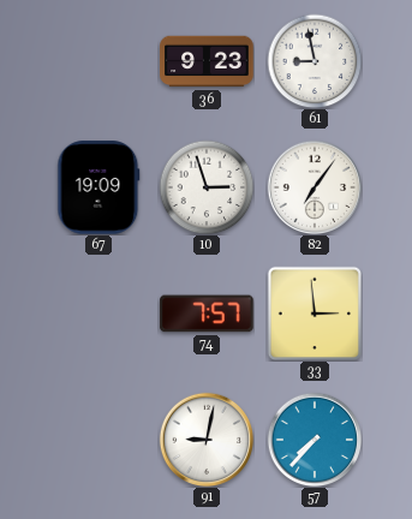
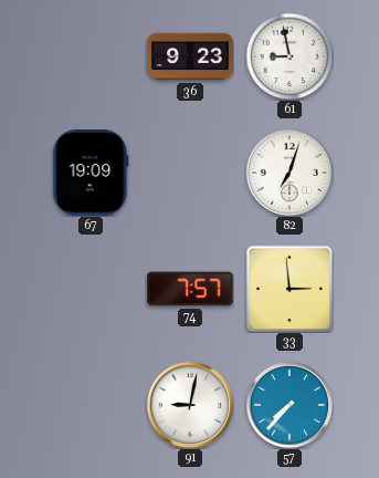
10: 2:57 -> none
82: 7:06 -> 7:03
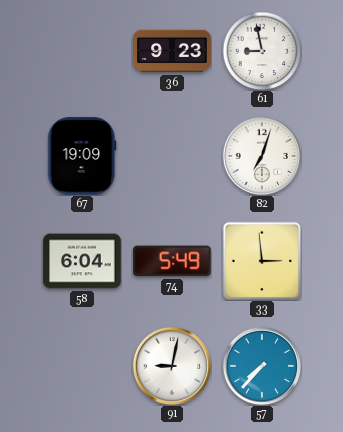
58: none -> 6:04
74: 7:57 -> 5:49
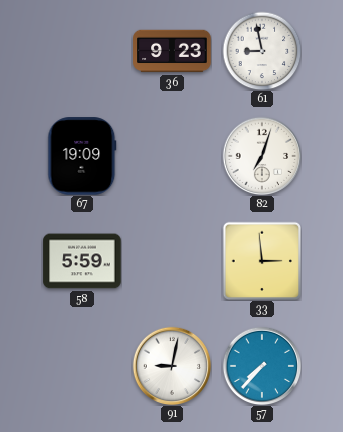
58: 6:04 -> 5:59
74: 5:49 -> none
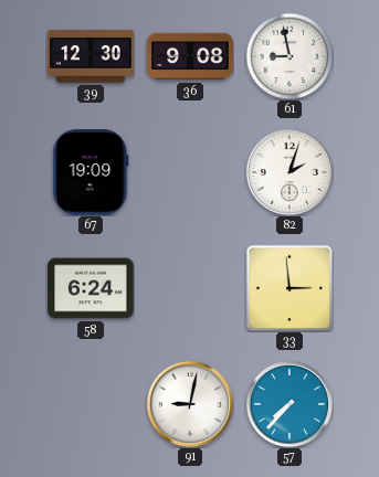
39: none -> 12:30
36: 9:23 -> 9:08
82: 7:03 -> 2:03
58: 5:59 -> 6:24
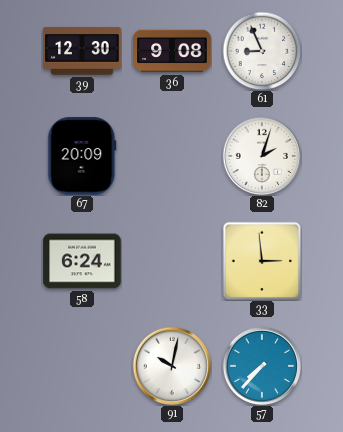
61: 8:58 -> 8:56
67: 19:09 -> 20:09
91: 9:02 -> 10:02
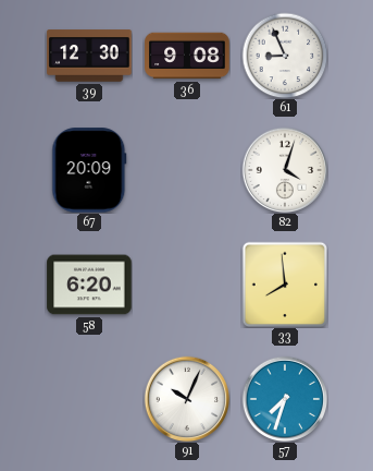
82: 2:03 -> 4:03
58: 6:24 -> 6:20
33: 2:59 -> 7:59
91: 10:02 -> 10:04
57: 7:37 -> 7:33
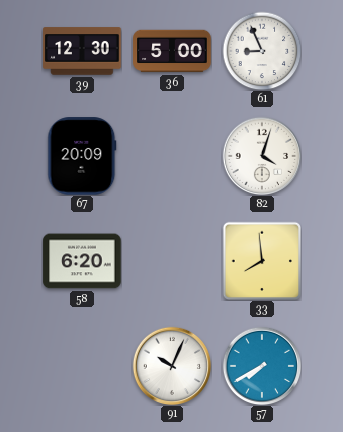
36: 9:08 -> 5:00
57: 7:33 -> 7:40
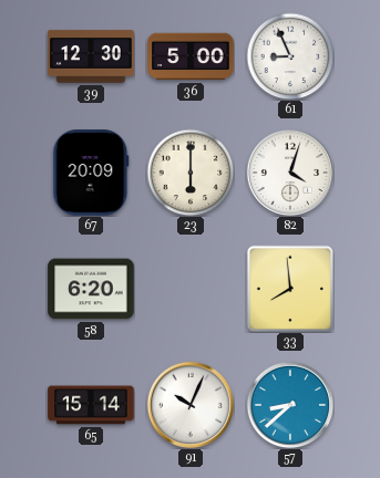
23: none -> 6:00
65: none -> 15:14
57: 7:40 -> 8:38
